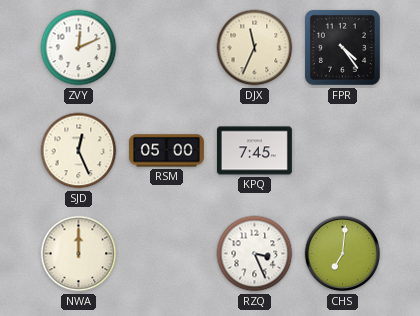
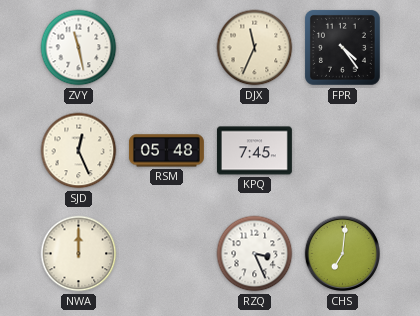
ZVY: 12:11 -> 11:28
RSM: 05:00 -> 05:48
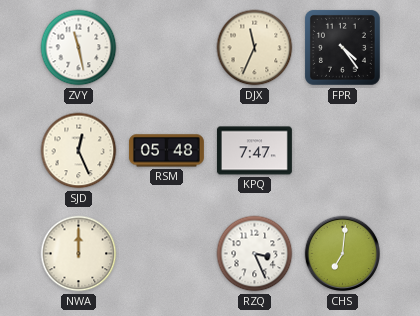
KPQ: 7:45 -> 7:47
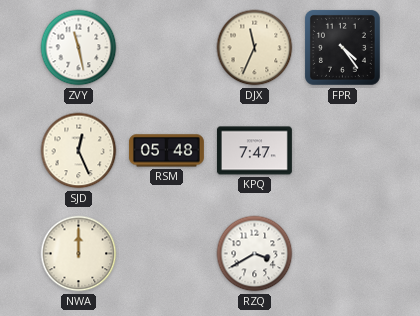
RZQ: 3:26 -> 3:40
CHS: 7:01 -> none
